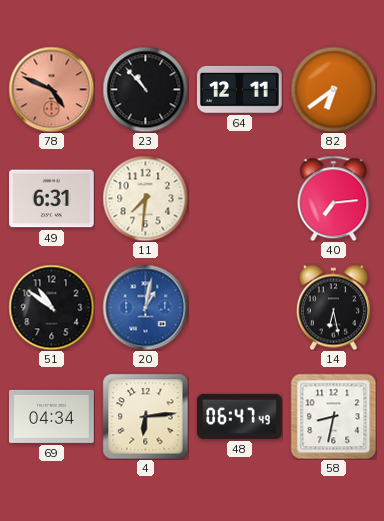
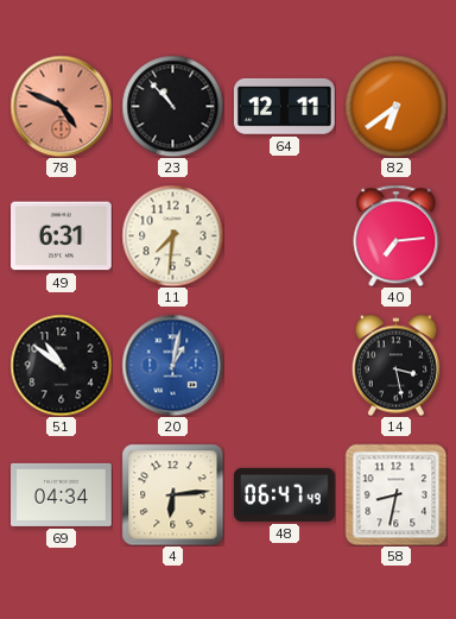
14: 6:28 -> 3:28
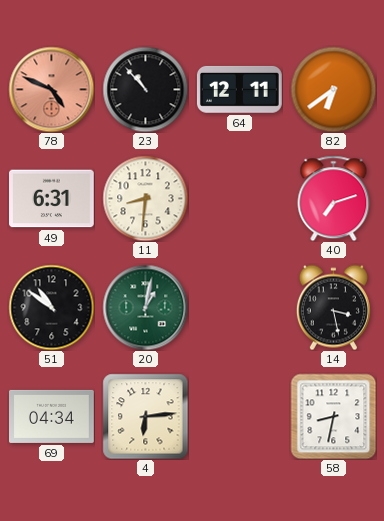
11: 7:31 -> 8:31
40: 7:14 -> 7:12
20 dial: blue -> green
48: 06:47 -> none
